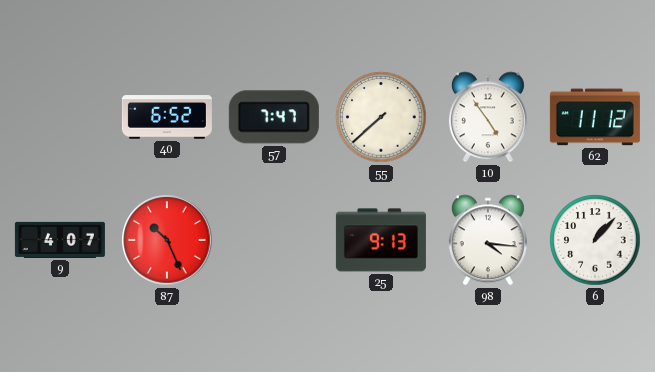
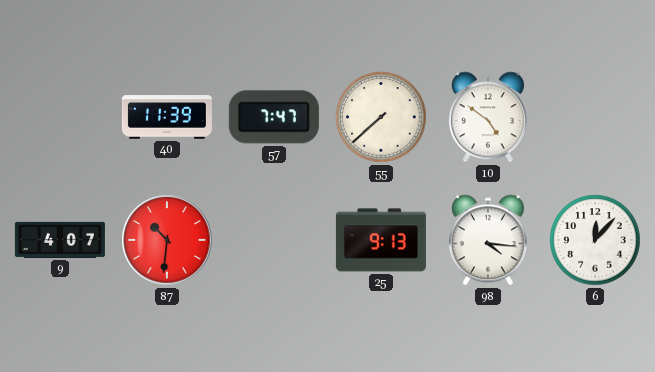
40: 6:52 -> 11:39
10: 4:54 -> 4:51
62: 11:12 -> none
87: 10:26 -> 10:31
6: 1:07 -> 12:07
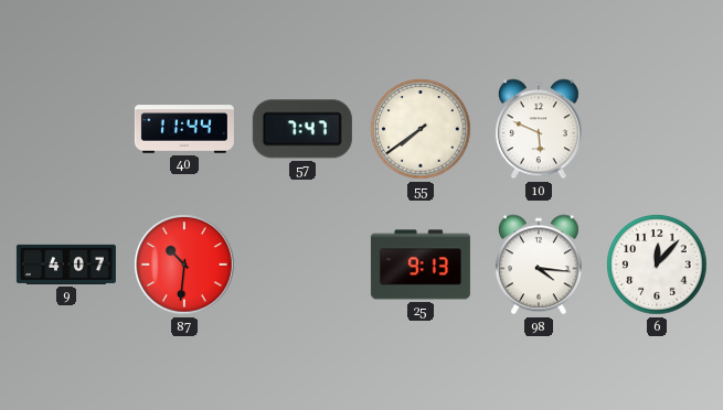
40: 11:39 -> 11:44
55: 7:38 -> 7:39
10: 4:51 -> 5:49
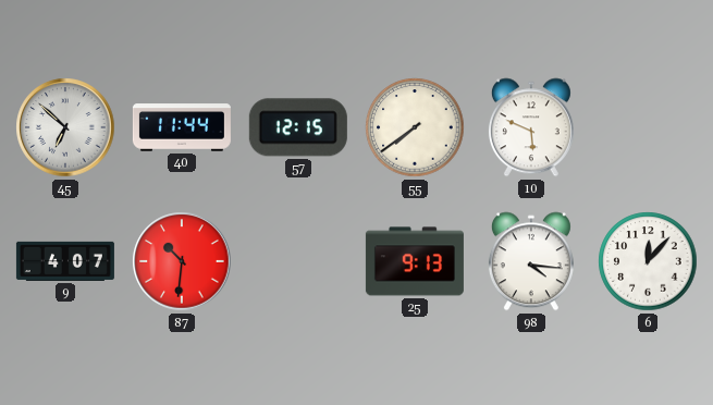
45: none -> 6:52
57: 7:47 -> 12:15
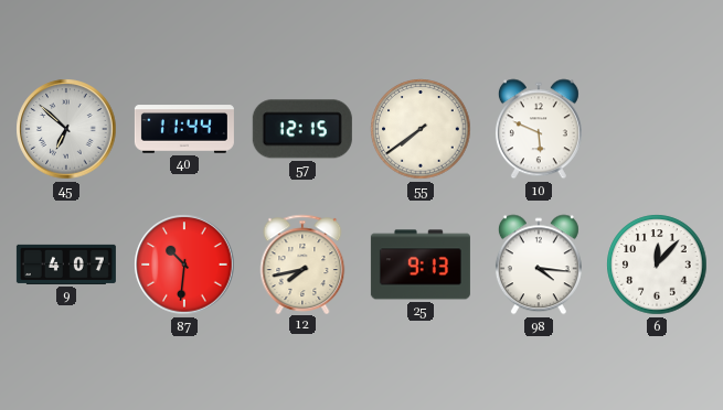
12: none -> 7:43
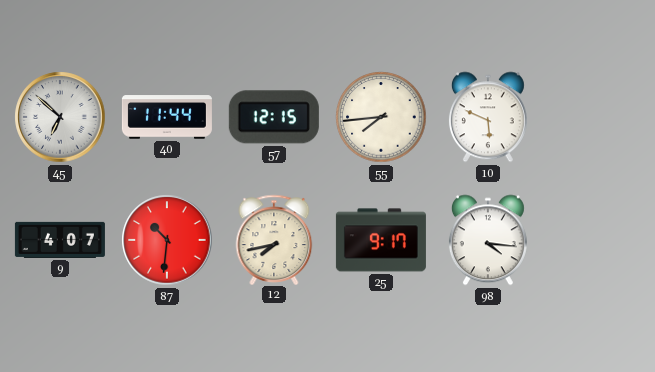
55: 7:39 -> 7:44
25: 9:13 -> 9:17
6: 12:07 -> none
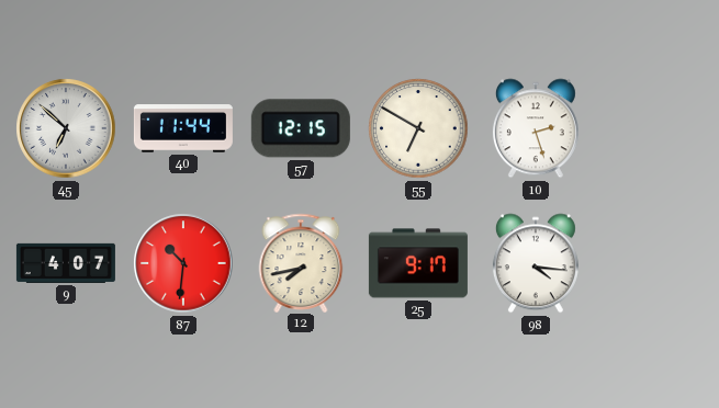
55: 7:44 -> 6:50
10: 5:49 -> 2:27
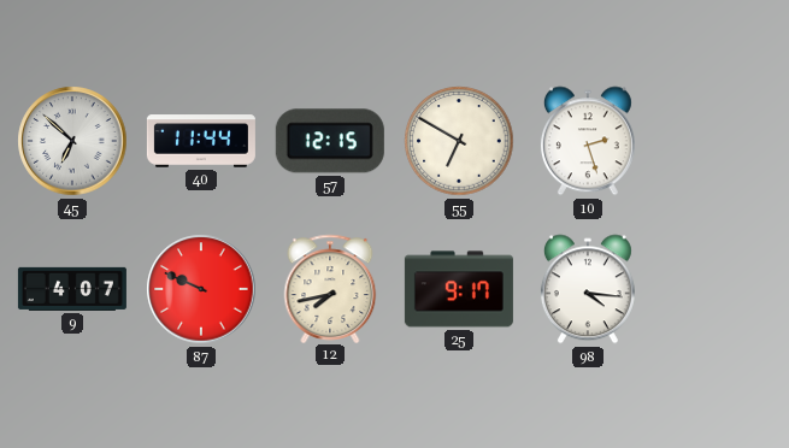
87: 10:31 -> 9:49
